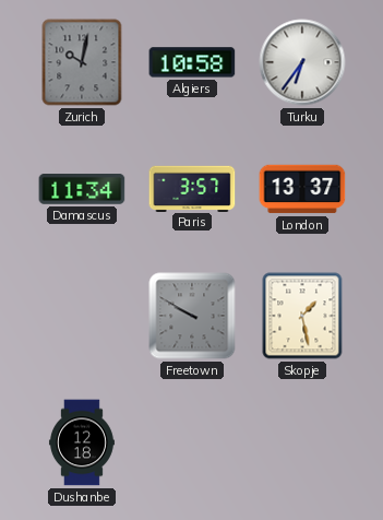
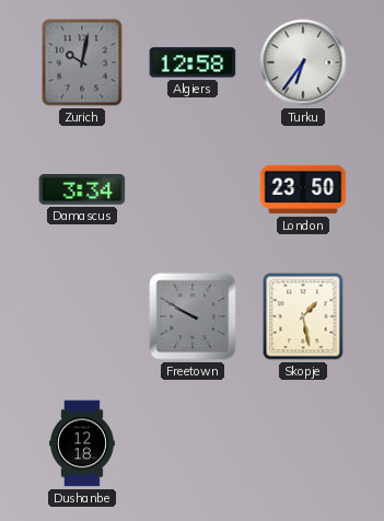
Algiers: 10:58 -> 12:58
Damascus: 11:34 -> 3:34
Paris: 3:57 -> none
London: 13:37 -> 23:50
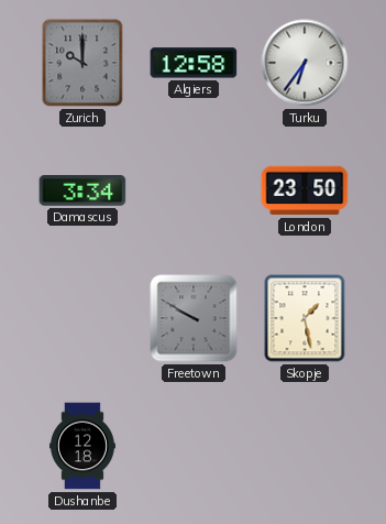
Zurich: 10:02 -> 10:00
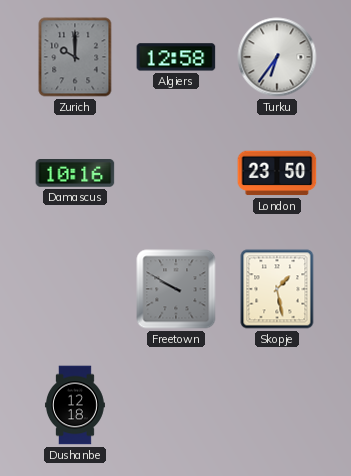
Damascus: 3:34 -> 10:16
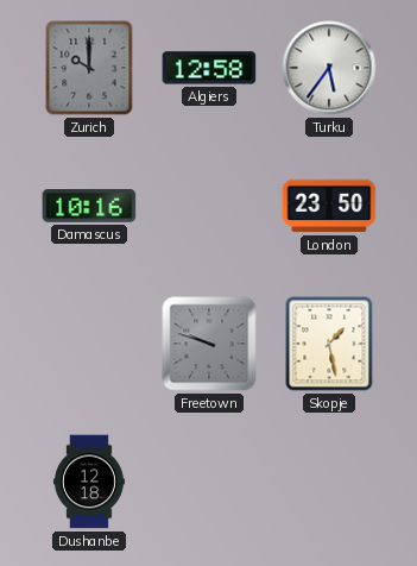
Turku: 6:36 -> 5:36
Freetown: 9:50 -> 9:48
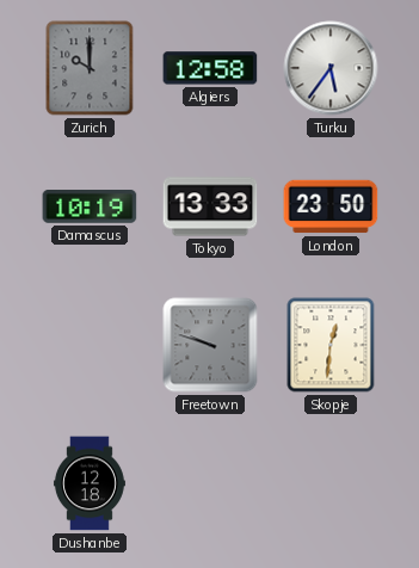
Damascus: 10:16 -> 10:19
Tokyo: none -> 13:33
Skopje: 1:28 -> 12:31
